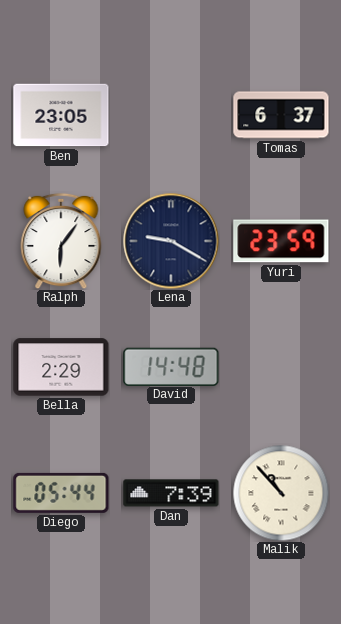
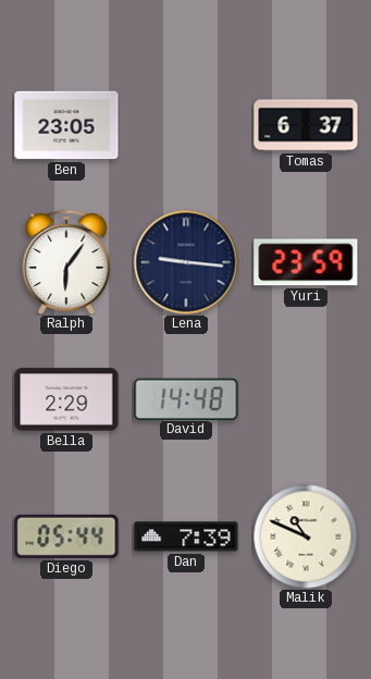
Lena: 9:20 -> 9:16
Malik: 10:53 -> 10:49
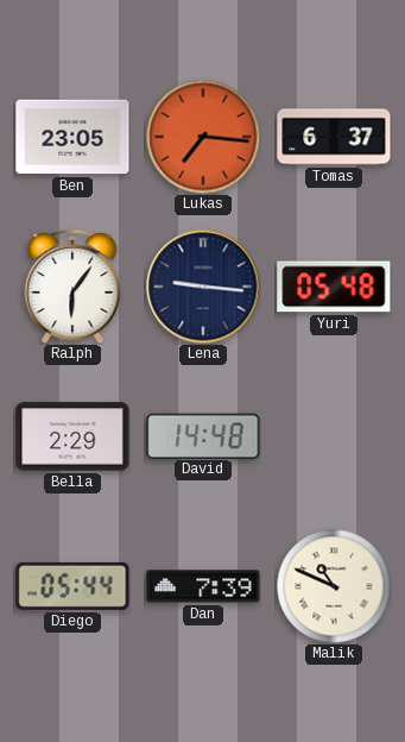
Lukas: none -> 7:16
Yuri: 23:59 -> 05:48
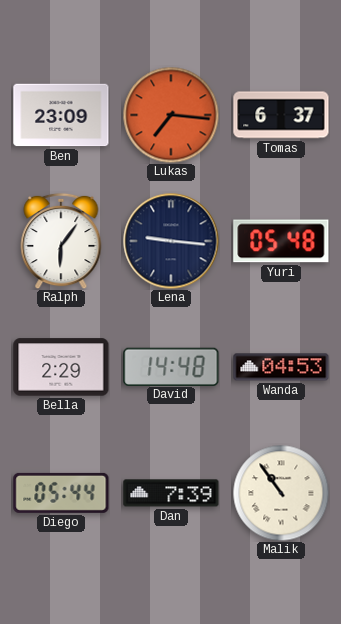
Ben: 23:05 -> 23:09
Wanda: none -> 04:53
Malik: 10:49 -> 10:54
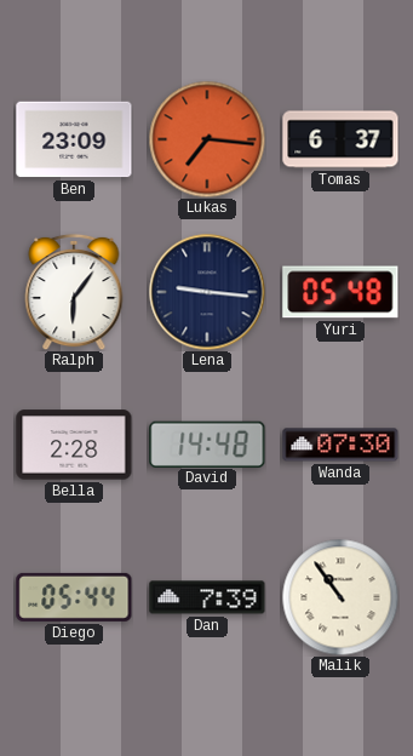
Bella: 2:29 -> 2:28
Wanda: 04:53 -> 07:30
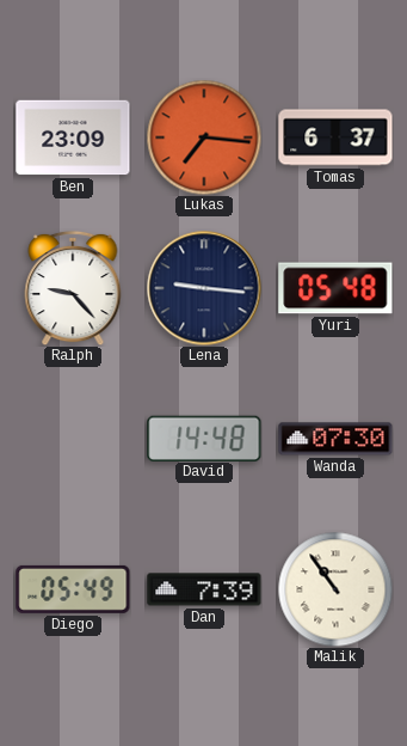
Ralph: 6:06 -> 9:23
Bella: 2:28 -> none
Diego: 05:44 -> 05:49
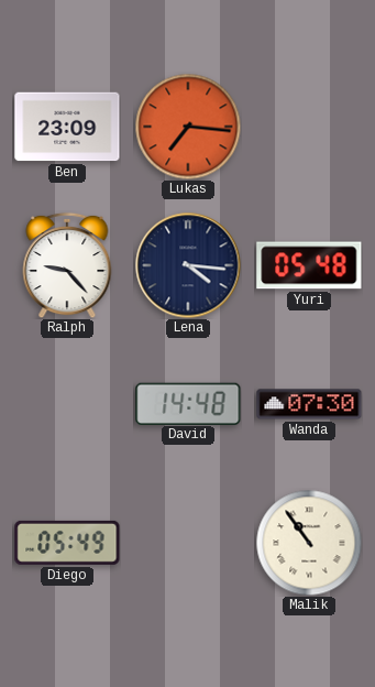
Tomas: 6:37 -> none
Lena: 9:16 -> 4:16
Dan: 7:39 -> none
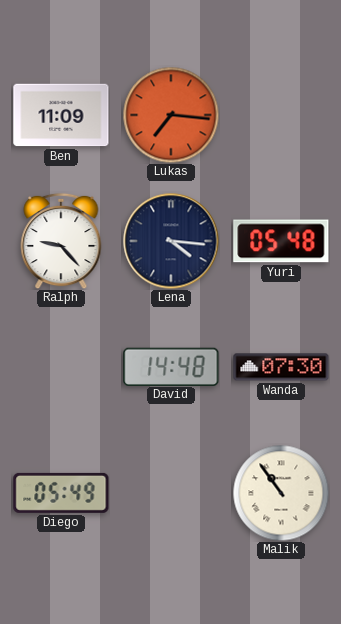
Ben: 23:09 -> 11:09
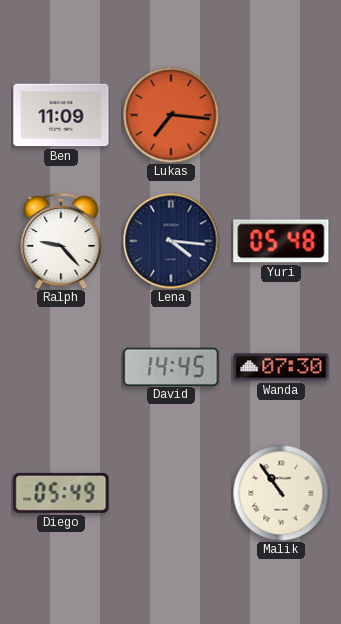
David: 14:48 -> 14:45
